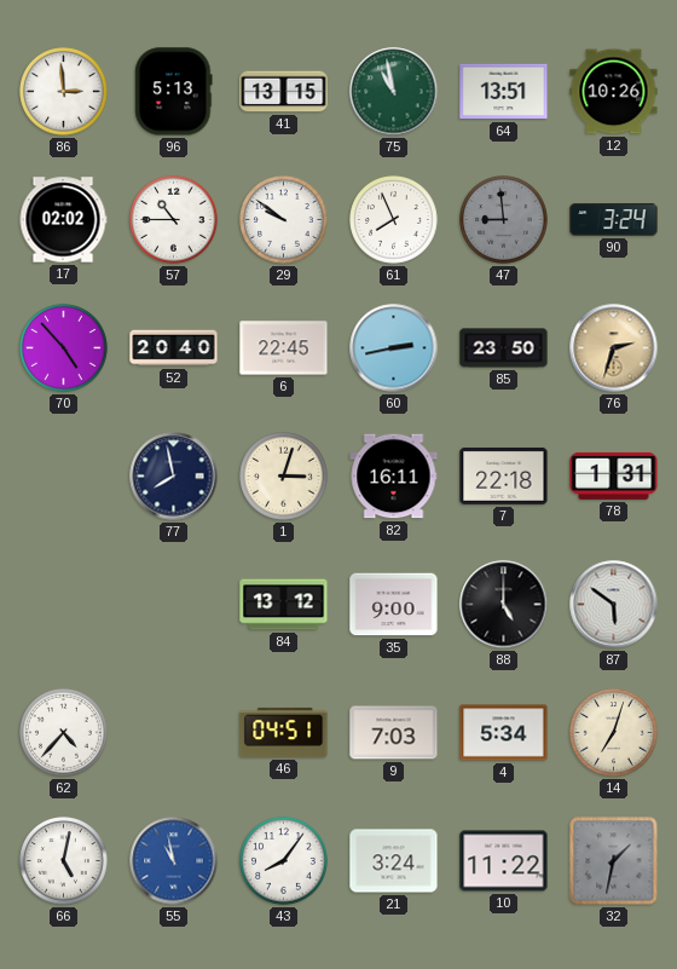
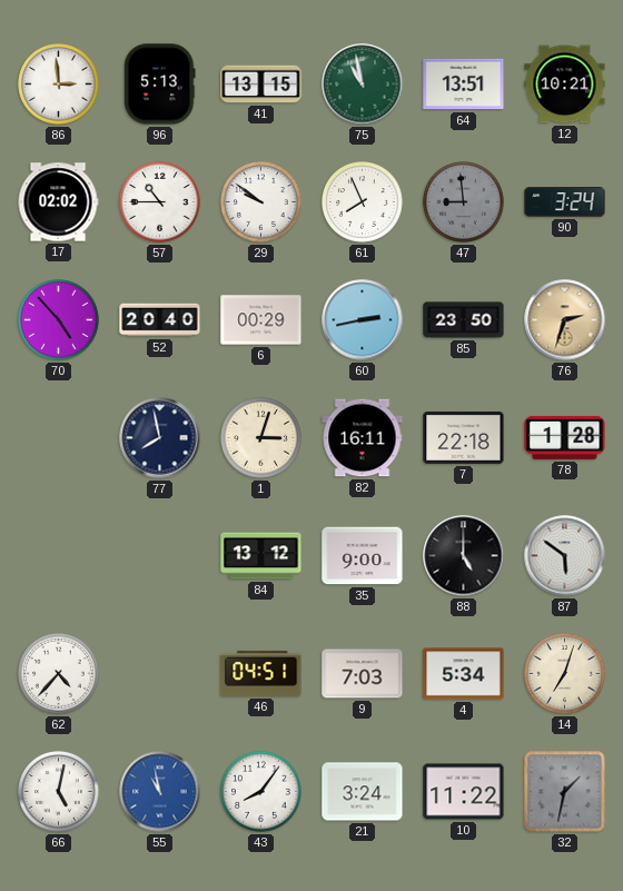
12: 10:26 -> 10:21
6: 22:45 -> 00:29
78: 1:31 -> 1:28
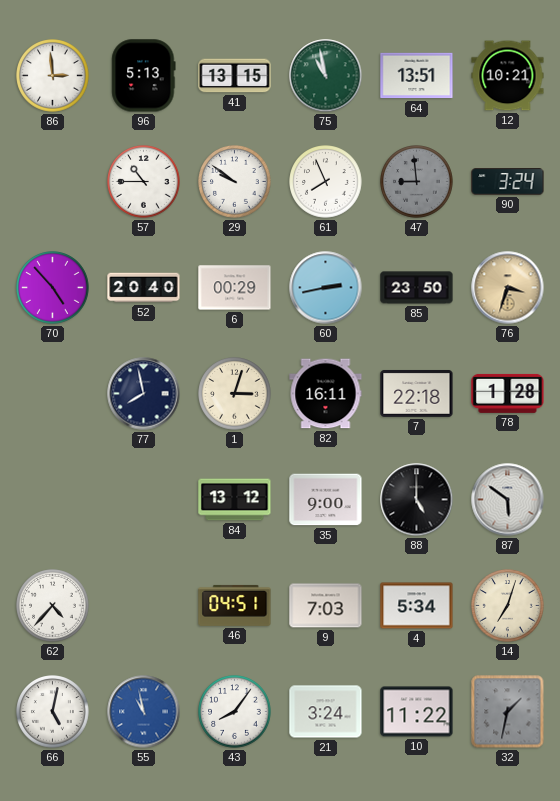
17: 02:02 -> none
76: 2:33 -> 3:33
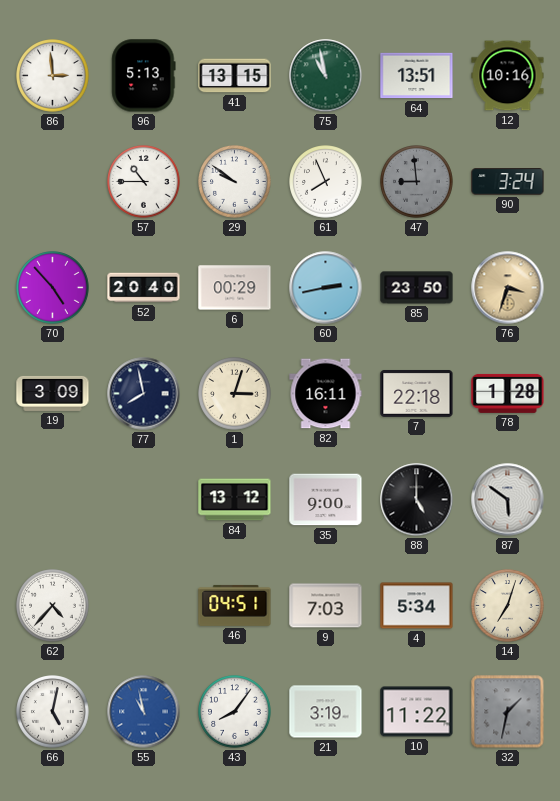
12: 10:21 -> 10:16
19: none -> 3:09
21: 3:24 -> 3:19
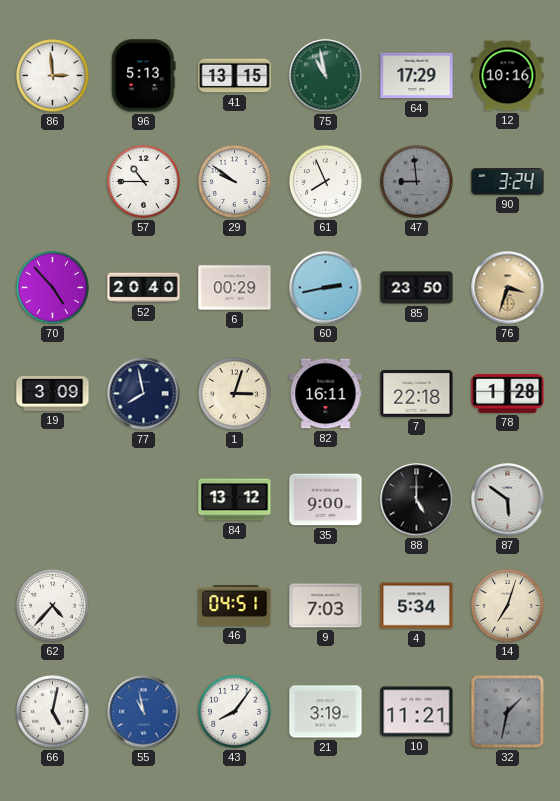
64: 13:51 -> 17:29
10: 11:22 -> 11:21
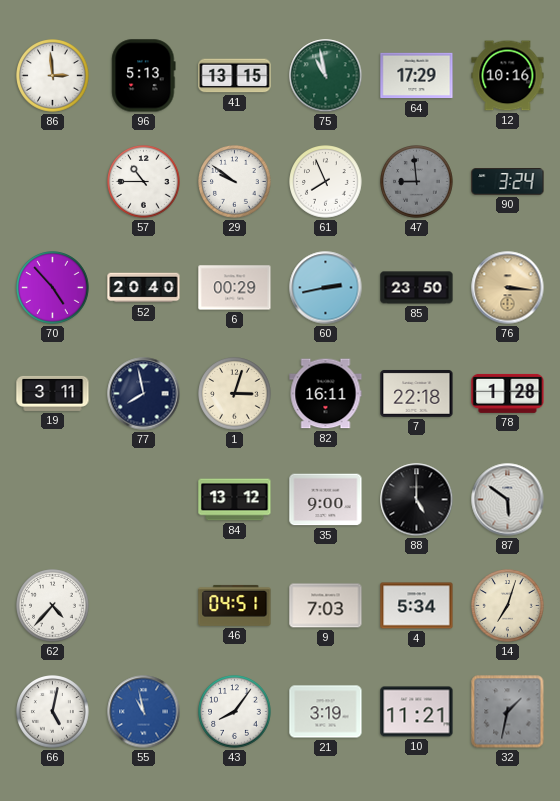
76: 3:33 -> 3:16
19: 3:09 -> 3:11
